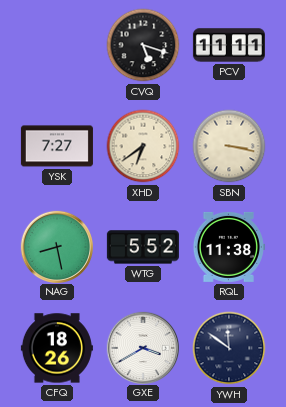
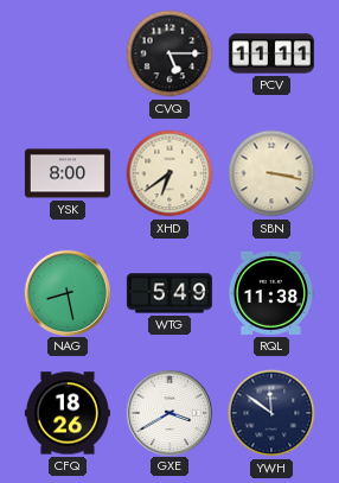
CVQ: 5:18 -> 5:15
YSK: 7:27 -> 8:00
WTG: 5:52 -> 5:49
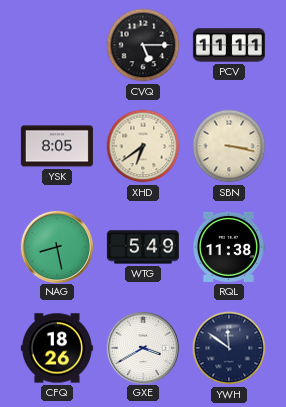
YSK: 8:00 -> 8:05
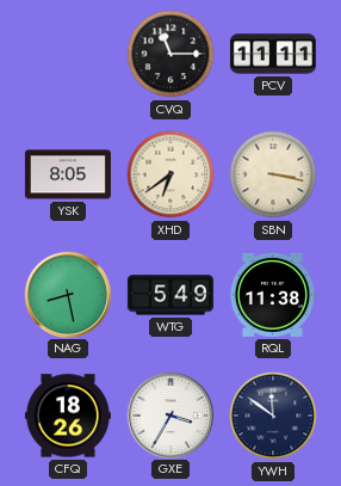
CVQ: 5:15 -> 11:15
GXE: 3:40 -> 3:35
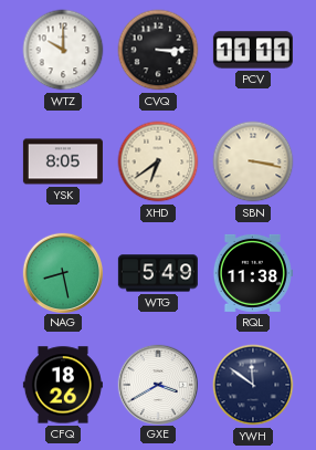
WTZ: none -> 10:00
CVQ: 11:15 -> 3:15
GXE: 3:35 -> 3:40
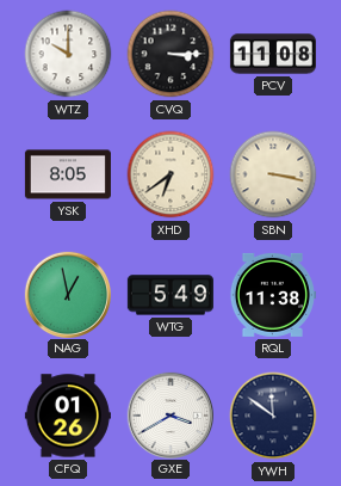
PCV: 11:11 -> 11:08
NAG: 8:28 -> 12:58
CFQ: 18:26 -> 01:26
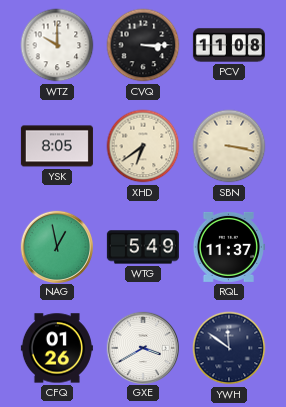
RQL: 11:38 -> 11:37
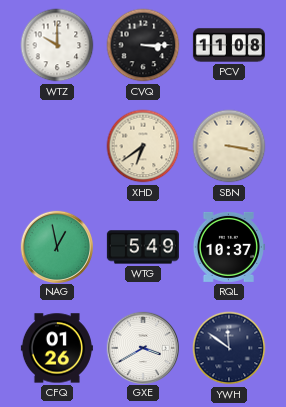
YSK: 8:05 -> none
RQL: 11:37 -> 10:37
